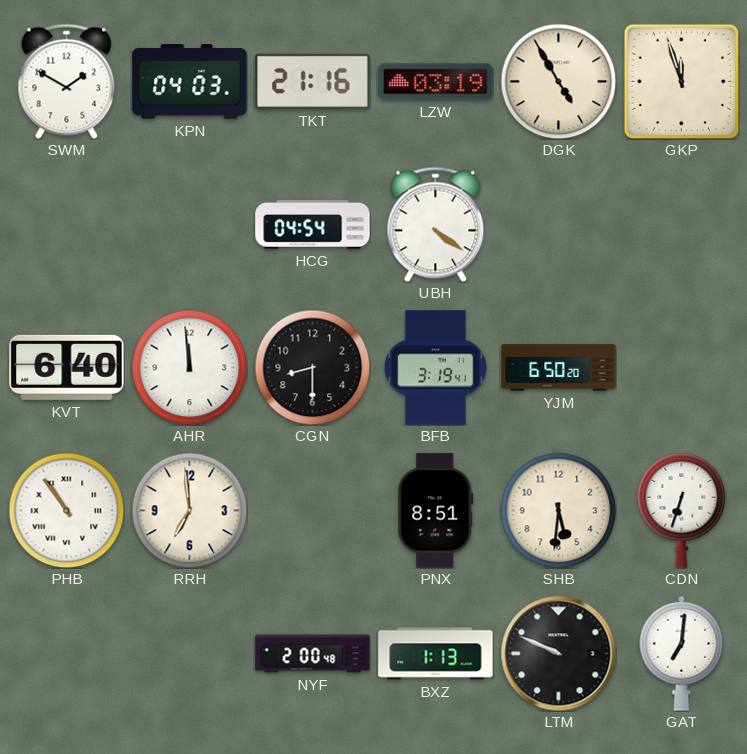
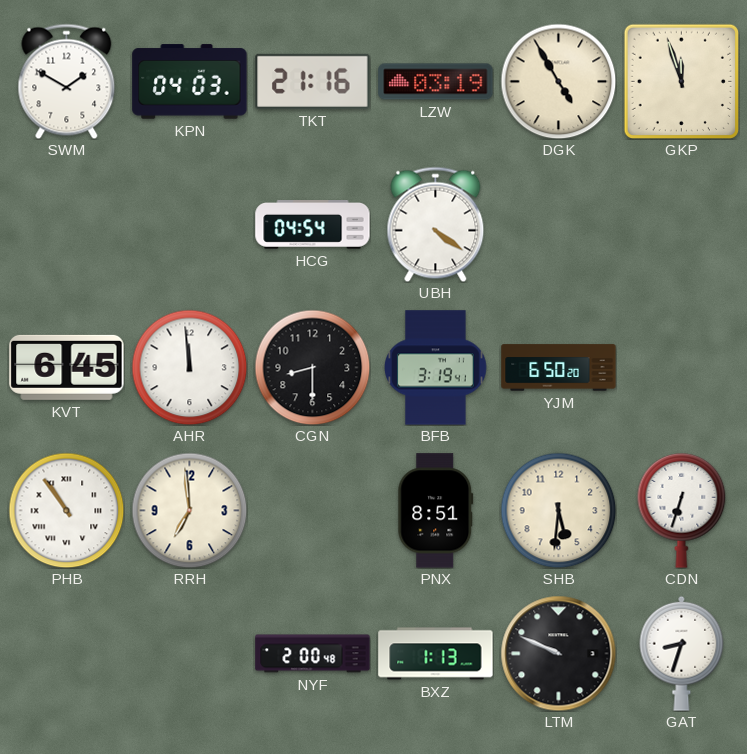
KVT: 6:40 -> 6:45
GAT: 7:01 -> 8:33
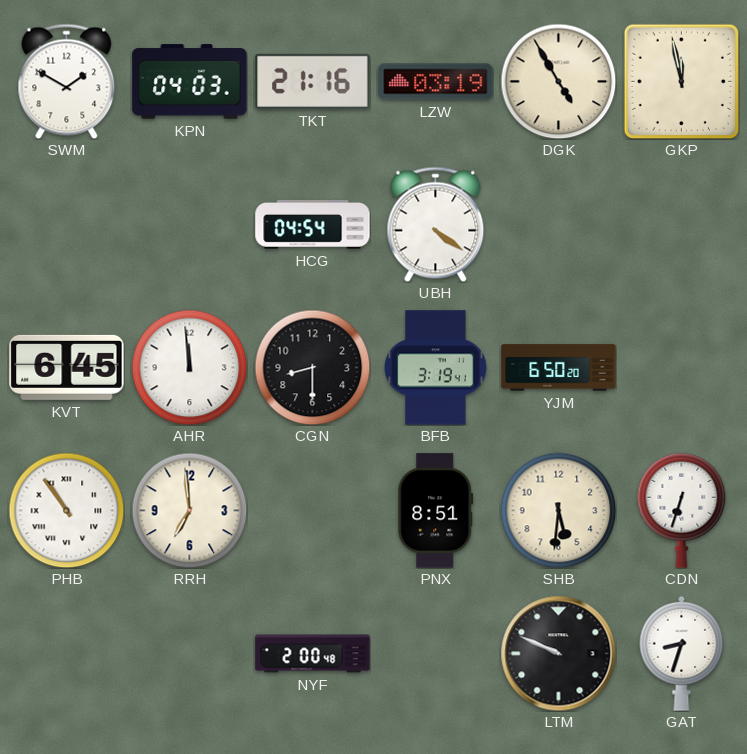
GKP: 11:57 -> 11:58
BXZ: 1:13 -> none
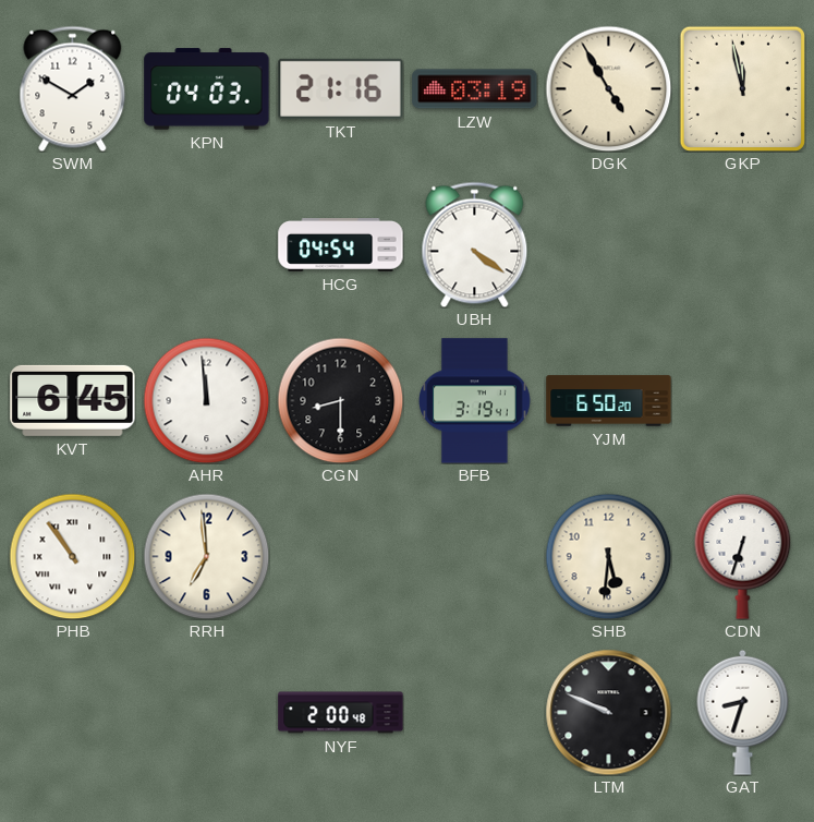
PNX: 8:51 -> none
